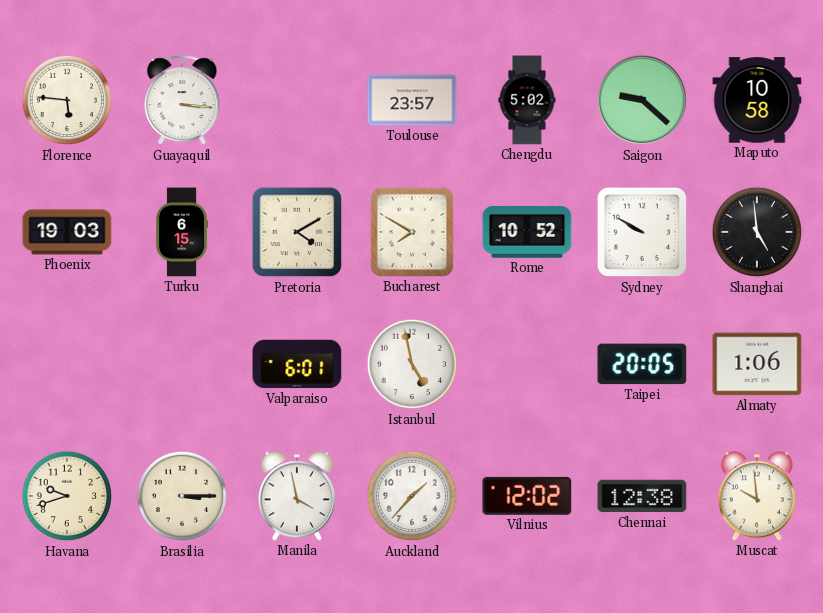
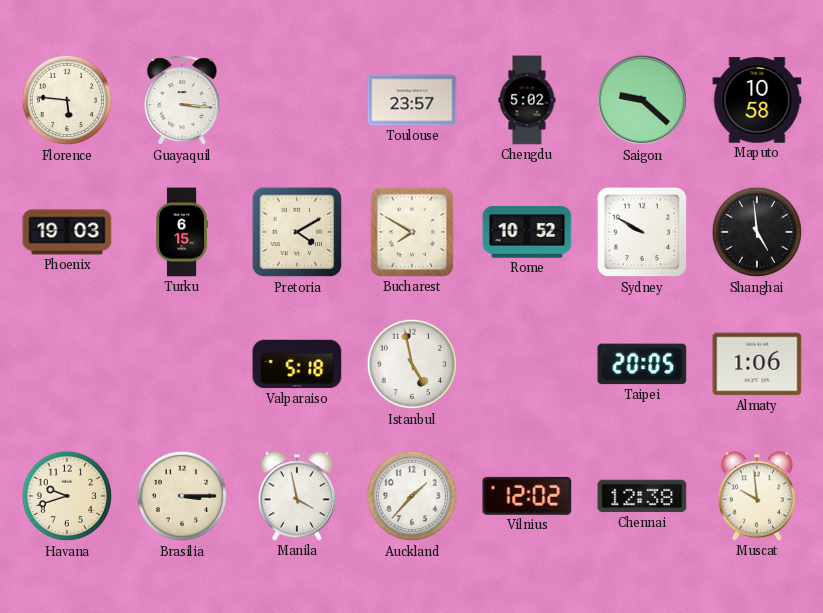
Valparaiso: 6:01 -> 5:18
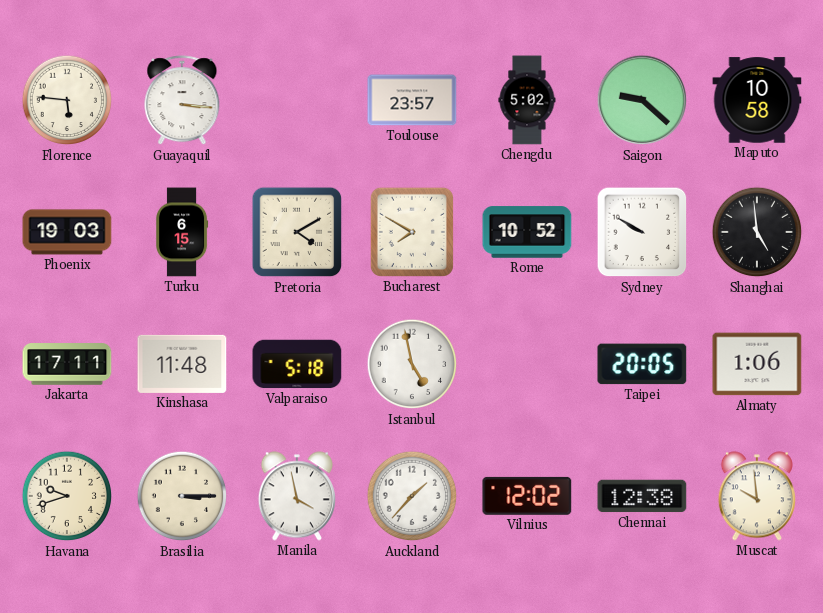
Jakarta: none -> 17:11
Kinshasa: none -> 11:48
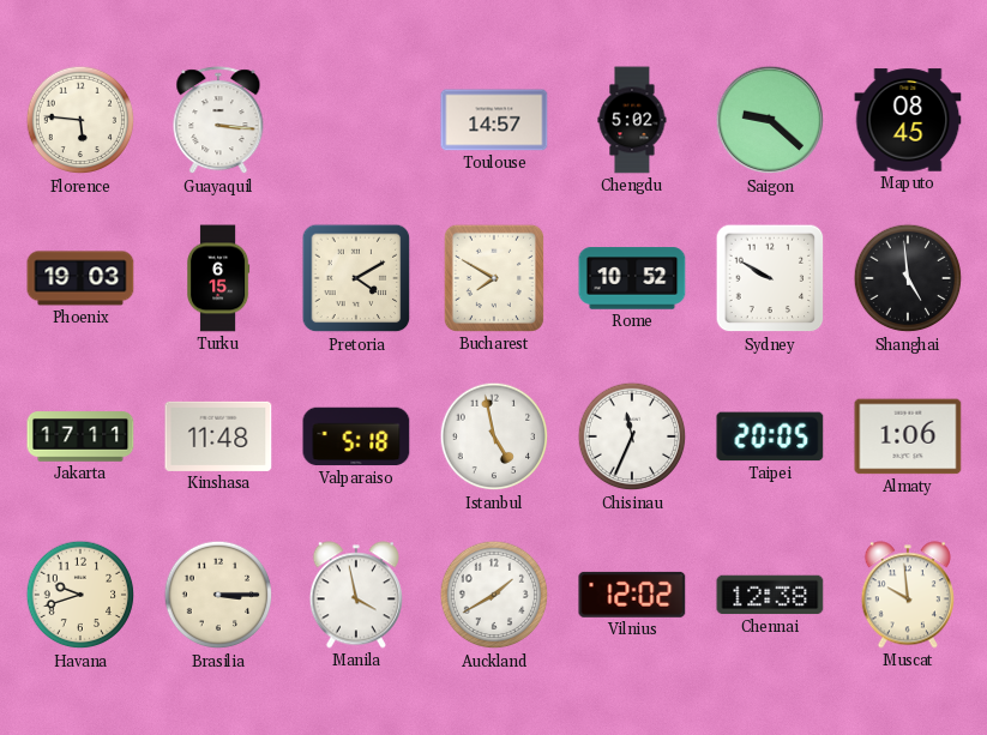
Toulouse: 23:57 -> 14:57
Maputo: 10:58 -> 08:45
Chisinau: none -> 11:34
Auckland: 1:37 -> 1:40
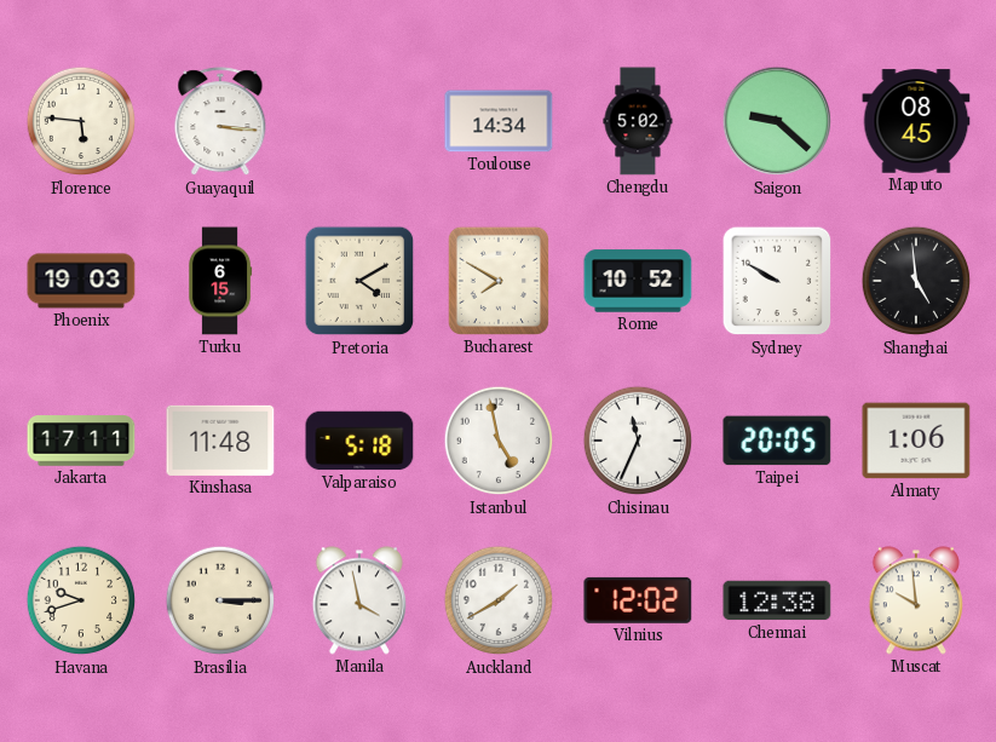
Toulouse: 14:57 -> 14:34
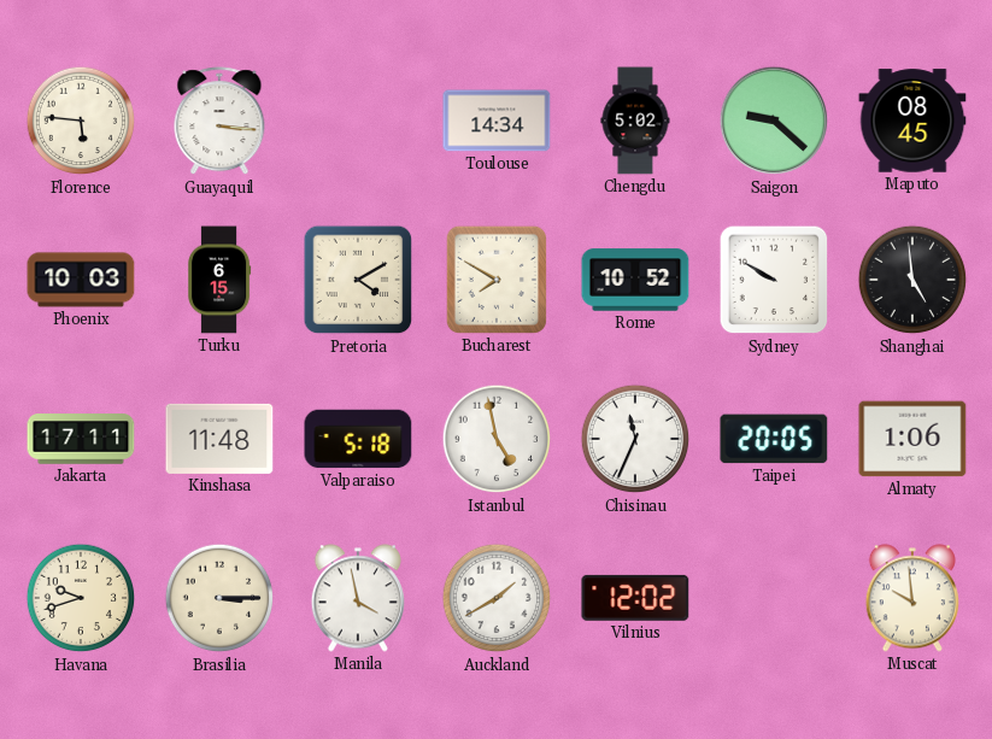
Phoenix: 19:03 -> 10:03
Chennai: 12:38 -> none
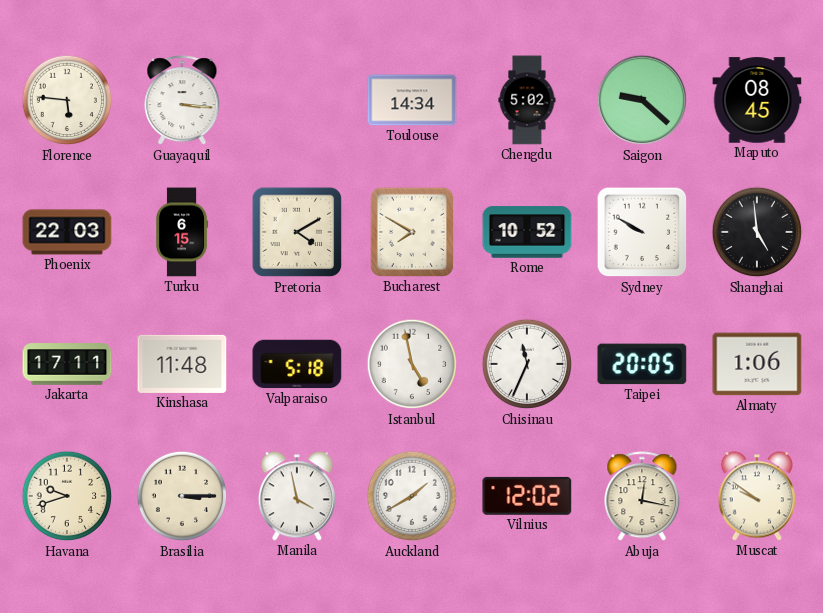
Phoenix: 10:03 -> 22:03
Abuja: none -> 12:17
Muscat: 9:59 -> 9:51
